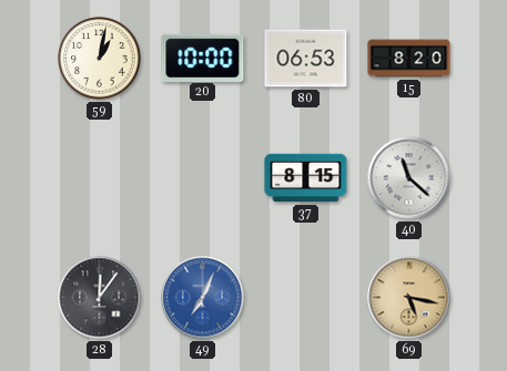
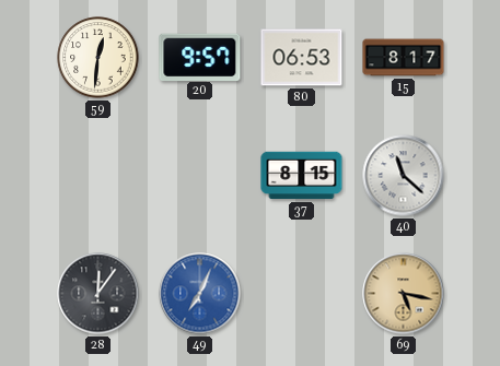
59: 1:02 -> 12:31
20: 10:00 -> 9:57
15: 8:20 -> 8:17
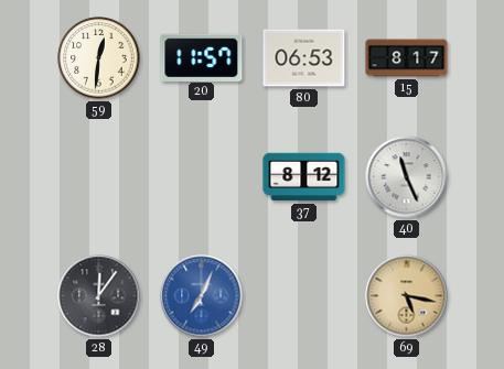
20: 9:57 -> 11:57
37: 8:15 -> 8:12
40: 11:22 -> 11:26
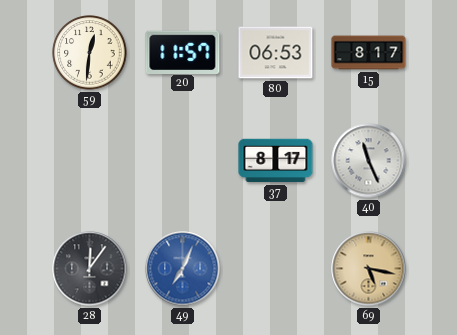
37: 8:12 -> 8:17
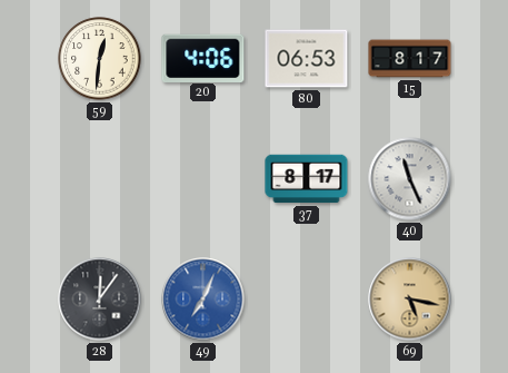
20: 11:57 -> 4:06
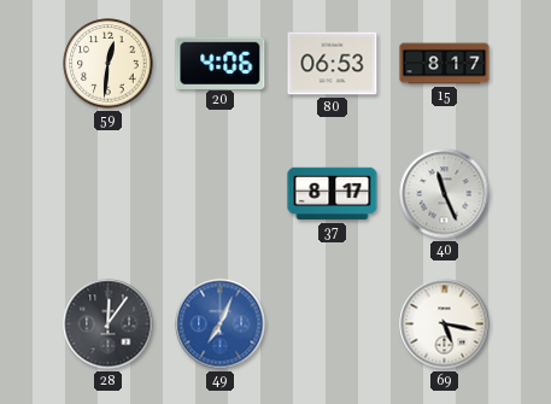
69 dial: champagne -> white
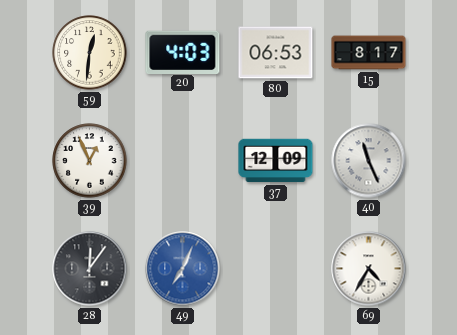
20: 4:06 -> 4:03
39: none -> 12:56
37: 8:17 -> 12:09
69: 5:17 -> 4:35
